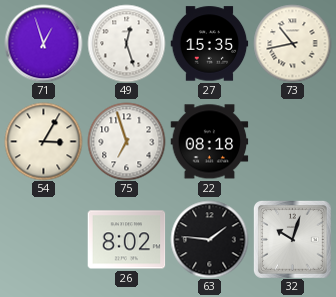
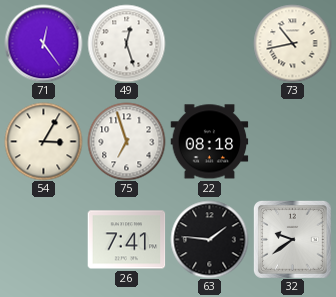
71: 12:57 -> 12:24
27: 15:35 -> none
26: 8:02 -> 7:41
32: 10:03 -> 9:39
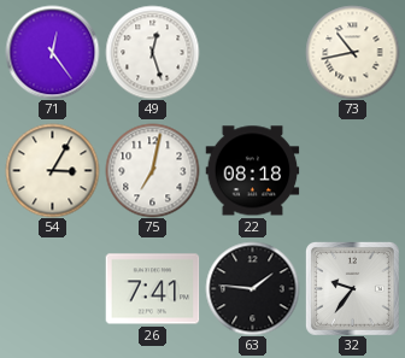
75: 6:57 -> 7:02
32: 9:39 -> 9:36
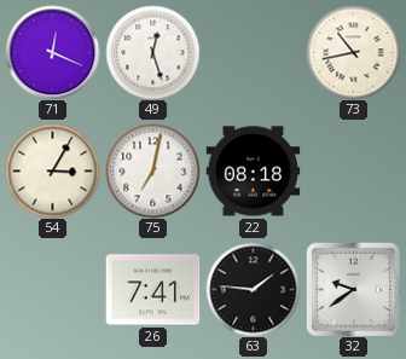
71: 12:24 -> 12:19
32: 9:36 -> 9:39
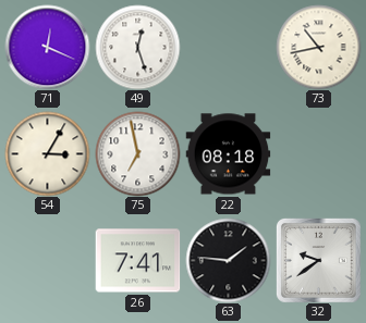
75: 7:02 -> 6:58
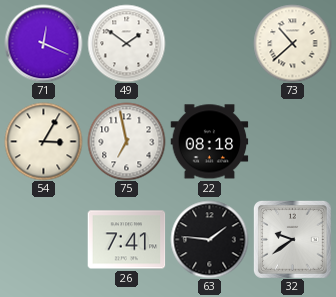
49: 12:27 -> 1:51
73: 10:43 -> 10:38
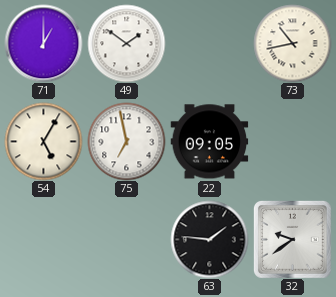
71: 12:19 -> 1:00
73: 10:38 -> 10:43
54: 3:05 -> 5:05
22: 08:18 -> 09:05
26: 7:41 -> none
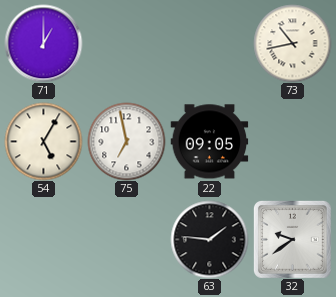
49: 1:51 -> none
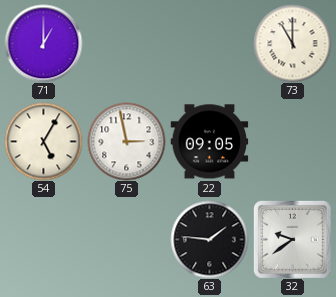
73: 10:43 -> 11:00
75: 6:58 -> 2:58
